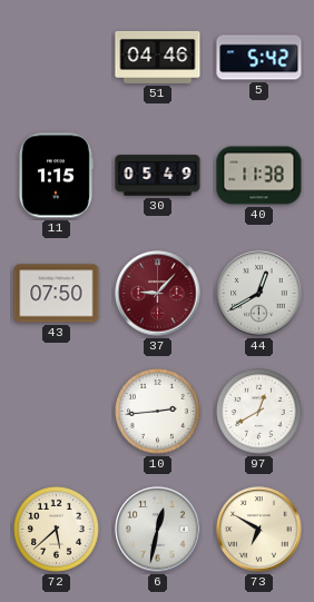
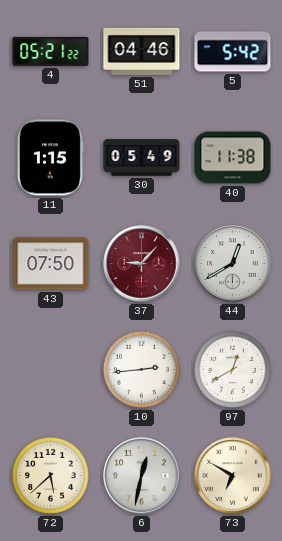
4: none -> 05:21
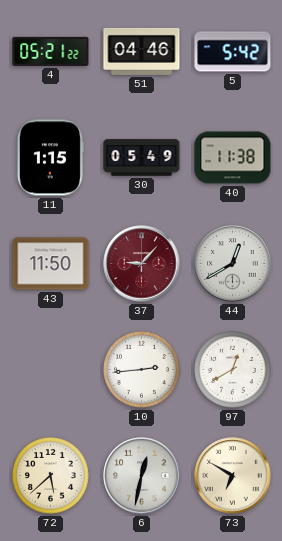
43: 07:50 -> 11:50
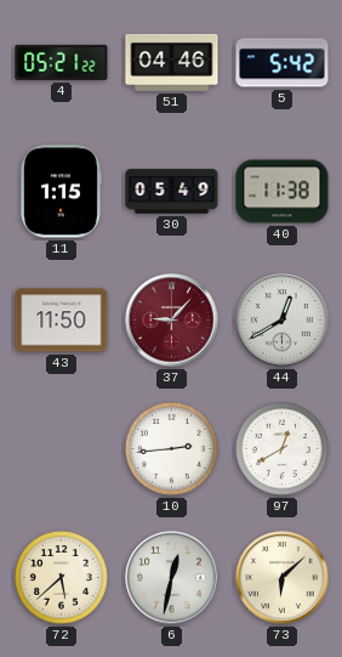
73: 6:50 -> 6:08
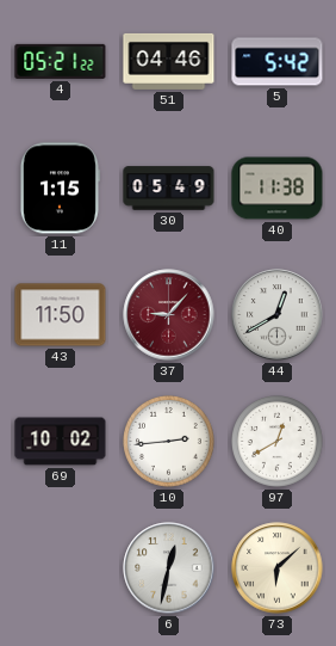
69: none -> 10:02
72: 5:38 -> none
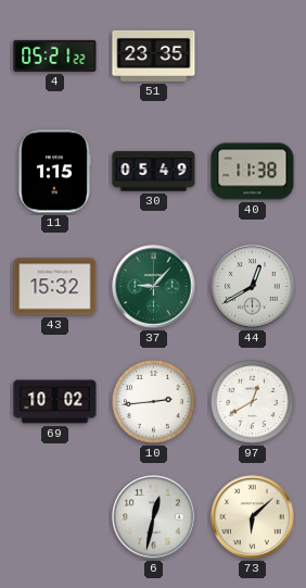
51: 04:46 -> 23:35
5: 5:42 -> none
43: 11:50 -> 15:32
37 dial: burgundy -> green
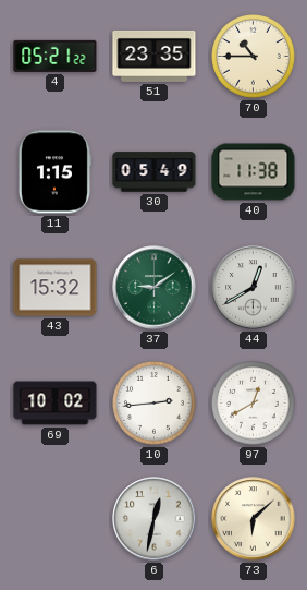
70: none -> 10:45
37: 9:07 -> 9:09
